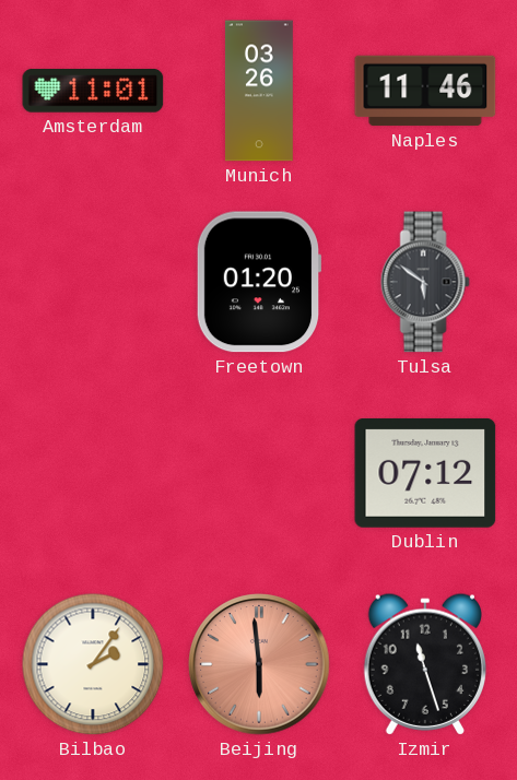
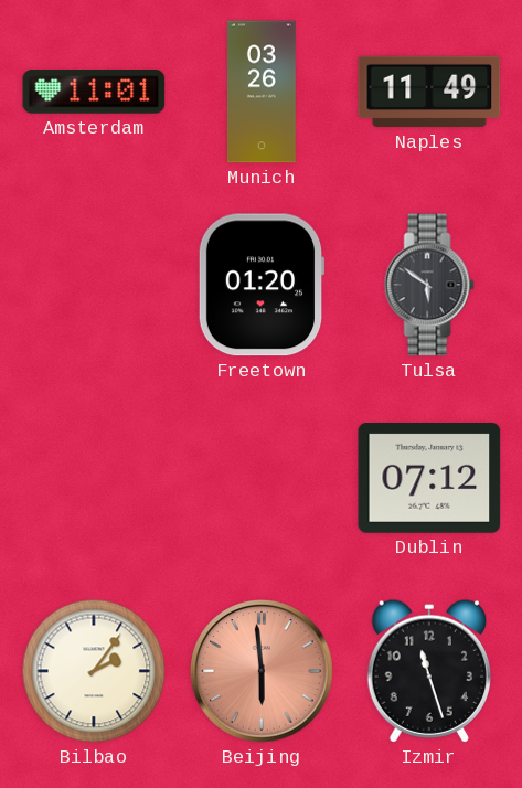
Naples: 11:46 -> 11:49
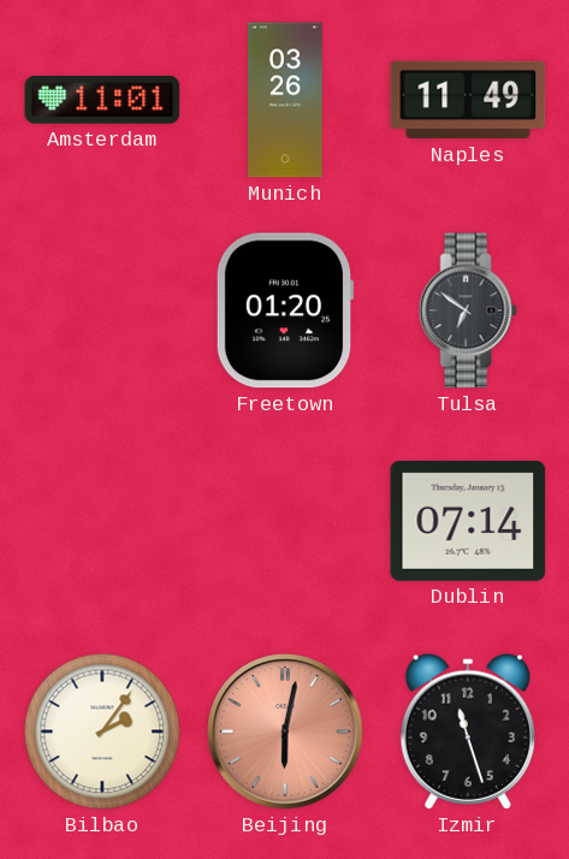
Tulsa: 5:51 -> 6:51
Dublin: 07:12 -> 07:14
Beijing: 5:59 -> 6:02
